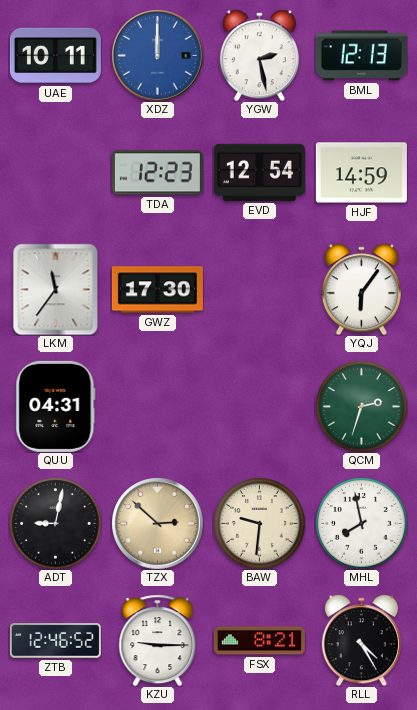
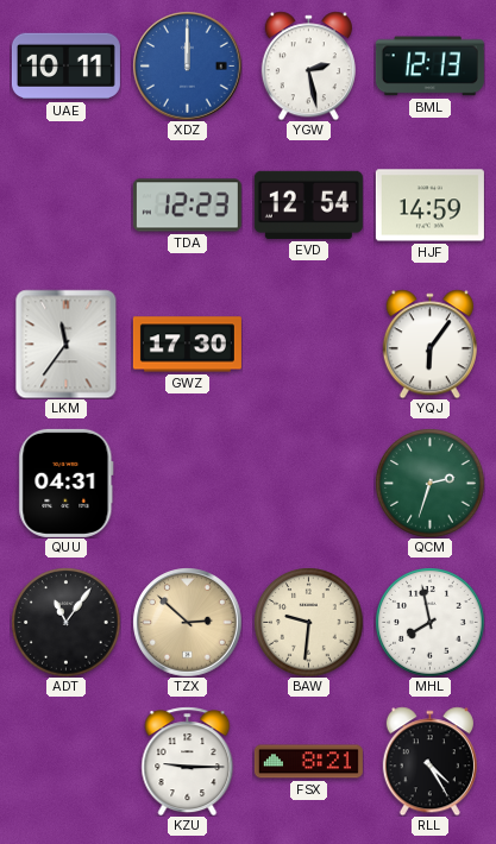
ADT: 9:02 -> 11:06
ZTB: 12:46 -> none
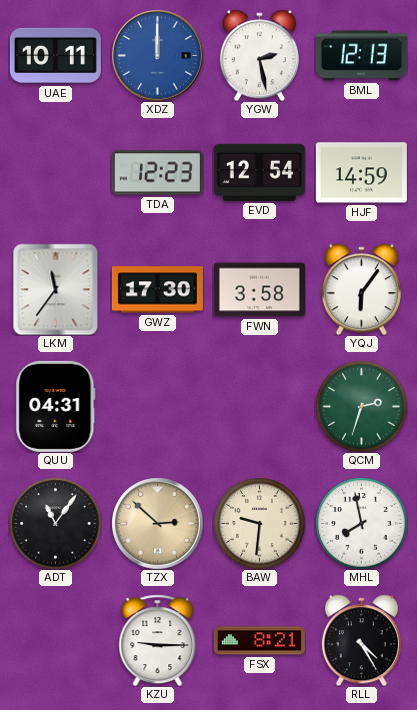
FWN: none -> 3:58
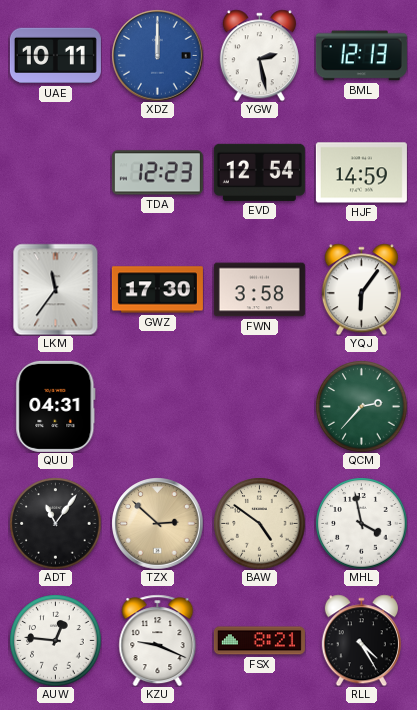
QCM: 2:33 -> 2:37
BAW: 9:31 -> 4:51
MHL: 7:58 -> 3:58
AUW: none -> 12:46
KZU: 9:15 -> 9:19
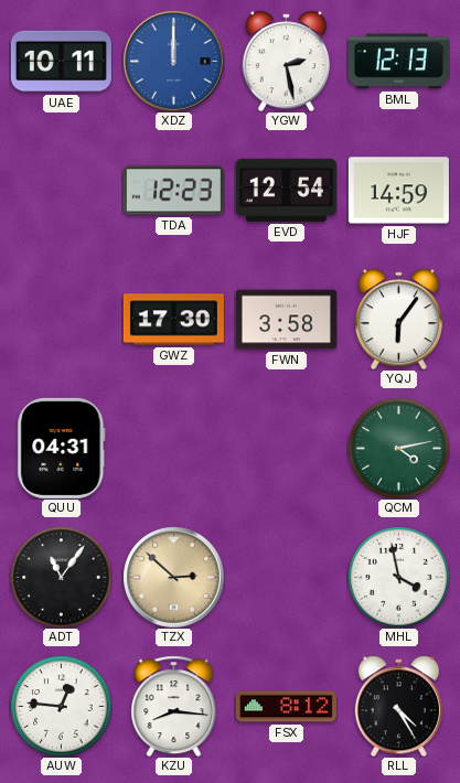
LKM: 11:36 -> none
QCM: 2:37 -> 4:13
BAW: 4:51 -> none
KZU: 9:19 -> 8:16
FSX: 8:21 -> 8:12
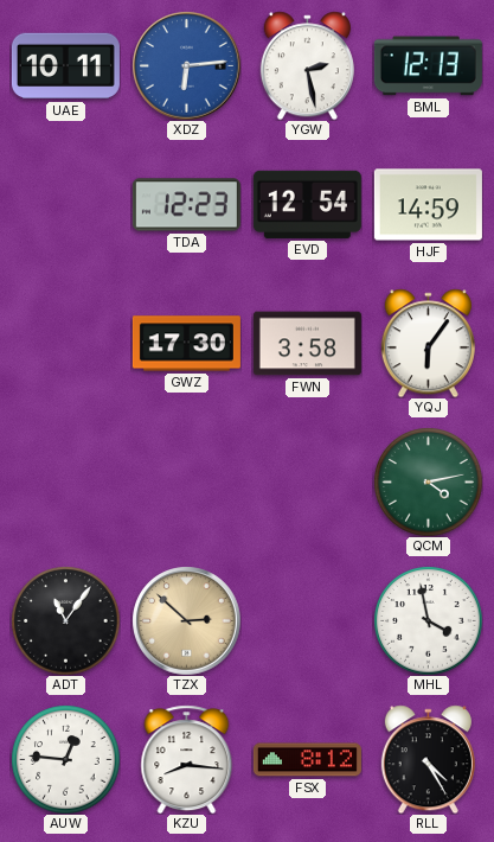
XDZ: 12:00 -> 6:14
QUU: 04:31 -> none
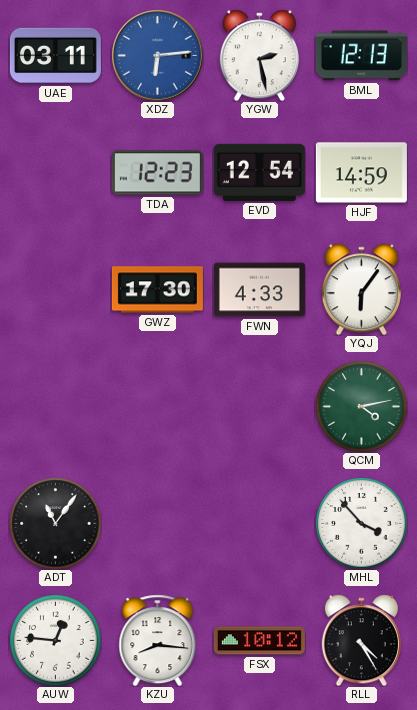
UAE: 10:11 -> 03:11
FWN: 3:58 -> 4:33
TZX: 2:52 -> none
MHL: 3:58 -> 3:53
FSX: 8:12 -> 10:12
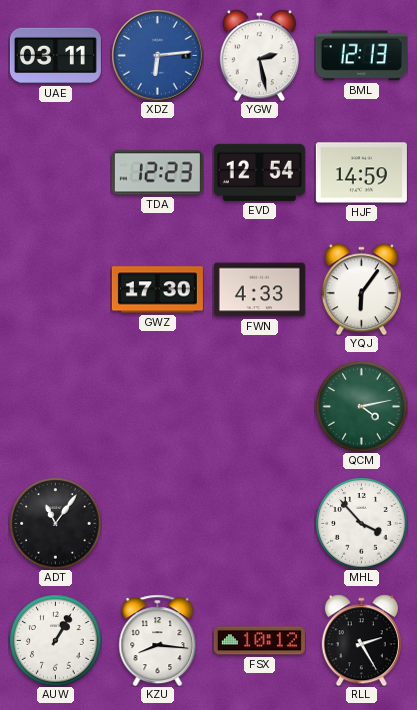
AUW: 12:46 -> 1:05
RLL: 4:25 -> 2:25
